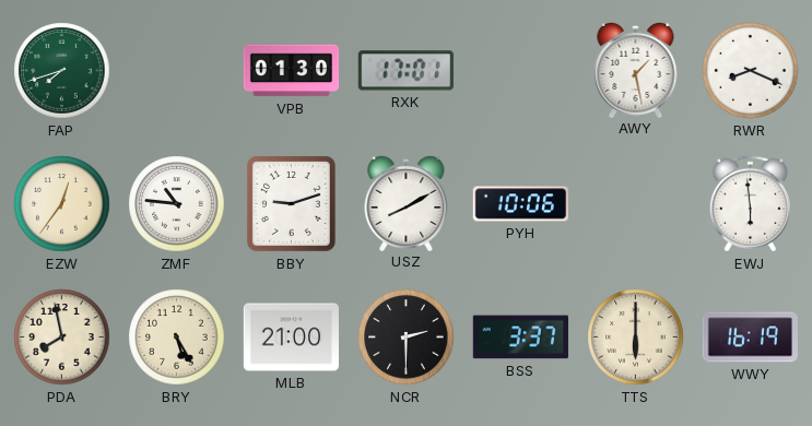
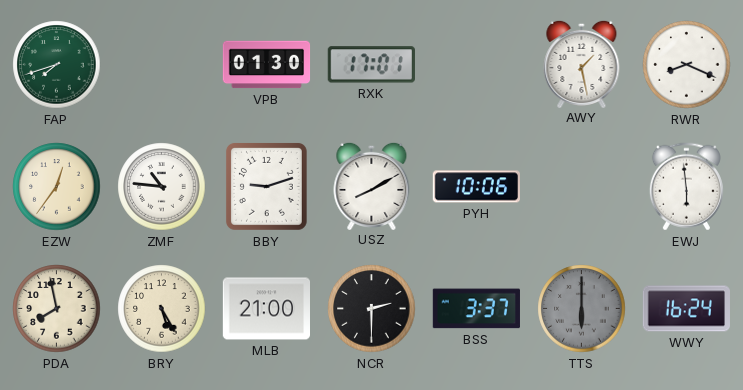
TTS dial: cream -> grey
WWY: 16:19 -> 16:24
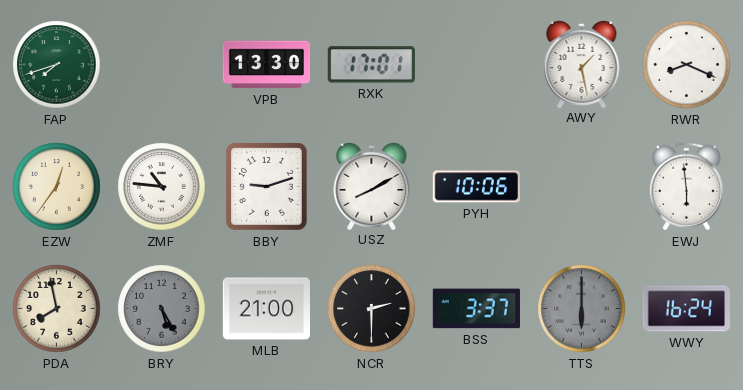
VPB: 01:30 -> 13:30
BRY dial: cream -> grey
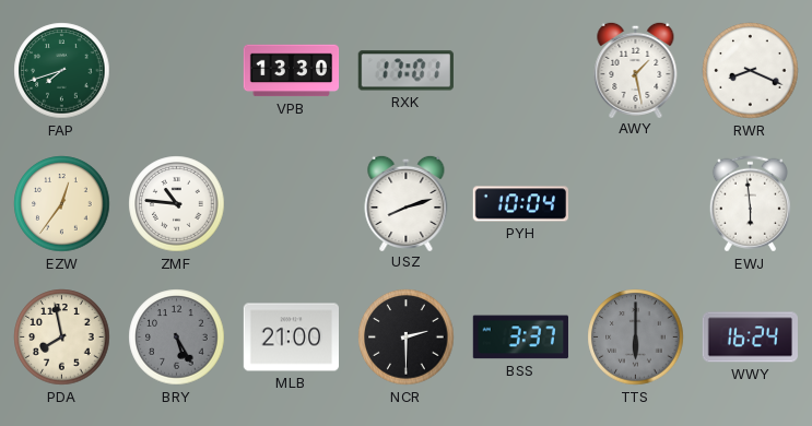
BBY: 9:12 -> none
USZ: 8:10 -> 8:12
PYH: 10:06 -> 10:04
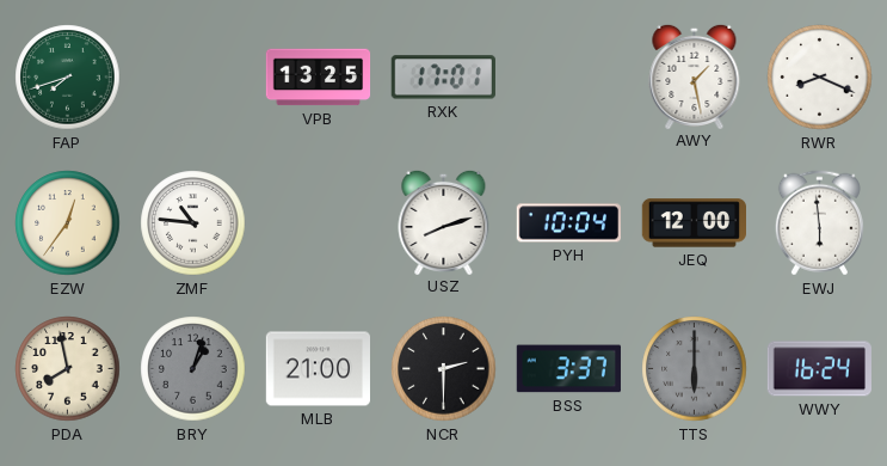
VPB: 13:30 -> 13:25
JEQ: none -> 12:00
BRY: 5:25 -> 1:03
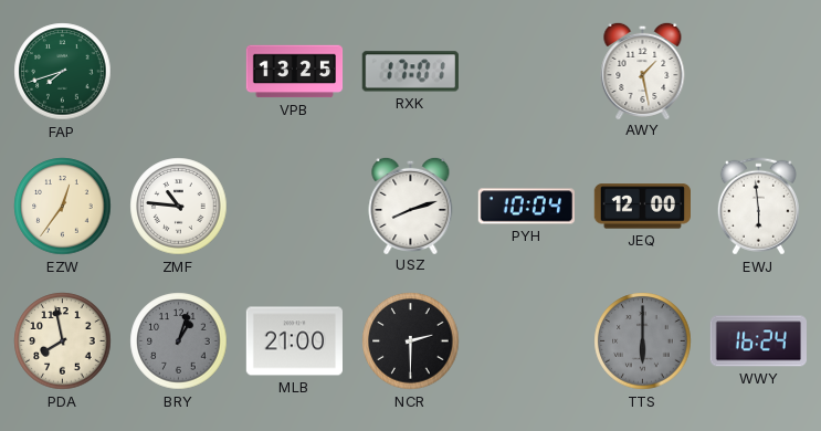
RWR: 8:19 -> none
BSS: 3:37 -> none
